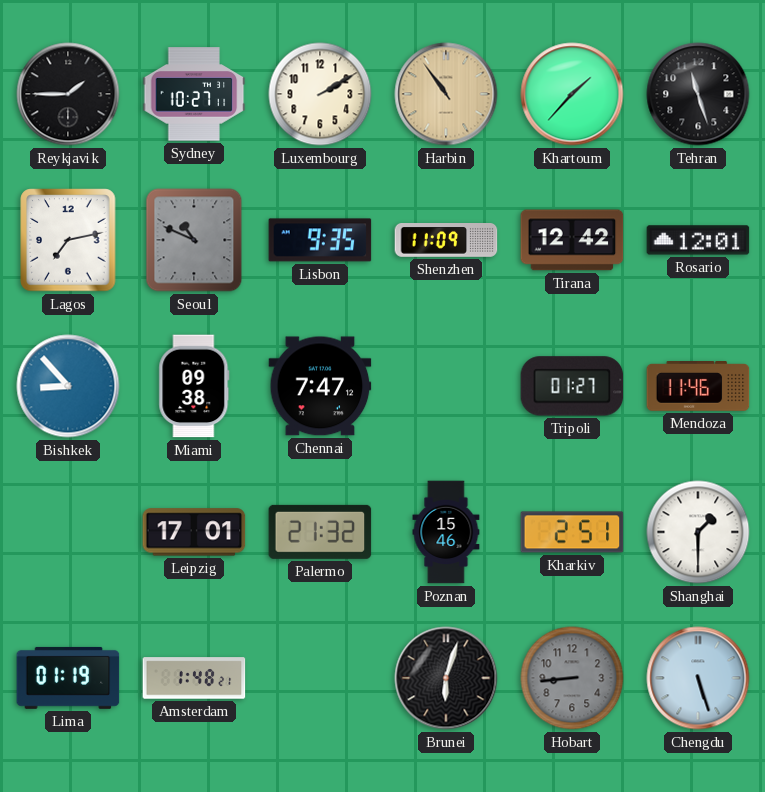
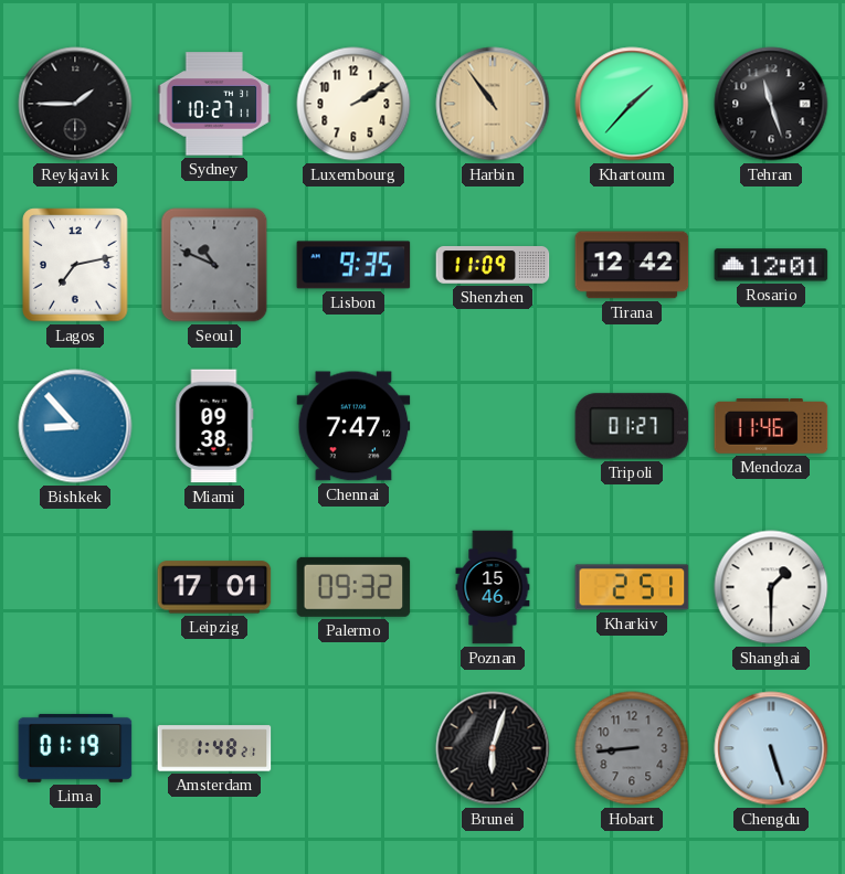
Palermo: 21:32 -> 09:32
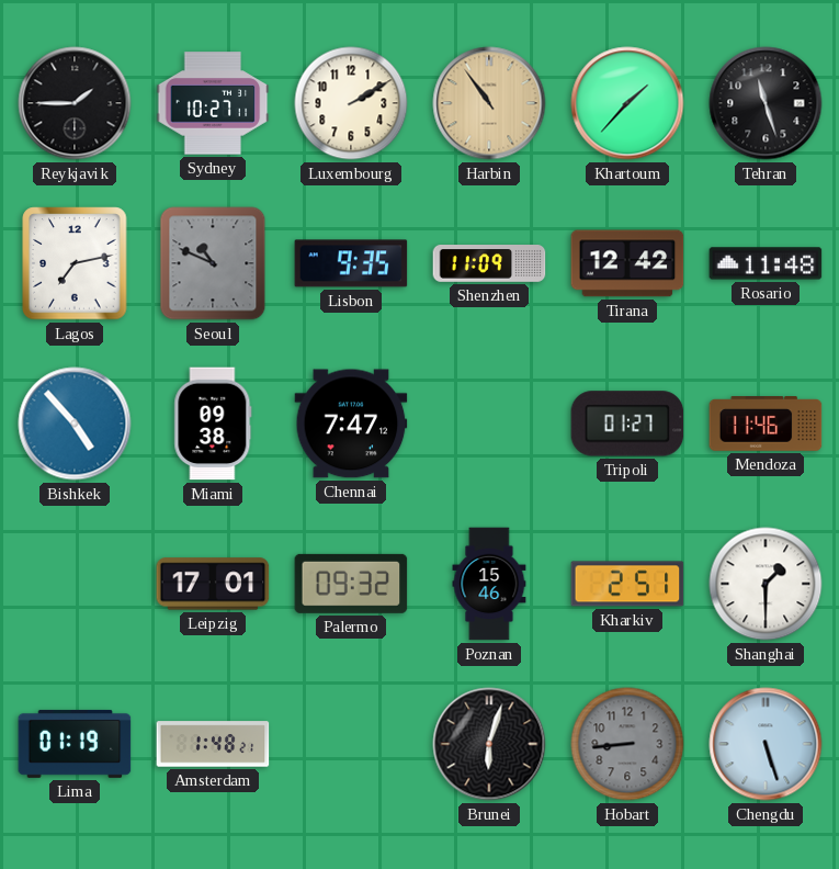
Rosario: 12:01 -> 11:48
Bishkek: 8:53 -> 4:53
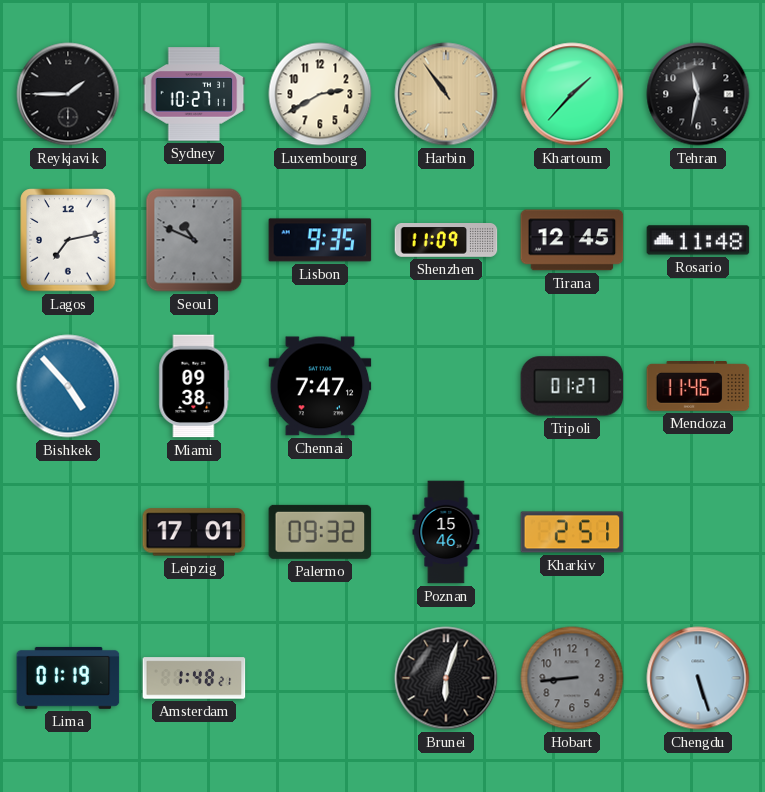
Luxembourg: 2:10 -> 2:40
Tehran: 11:27 -> 11:32
Tirana: 12:42 -> 12:45
Shanghai: 1:30 -> none
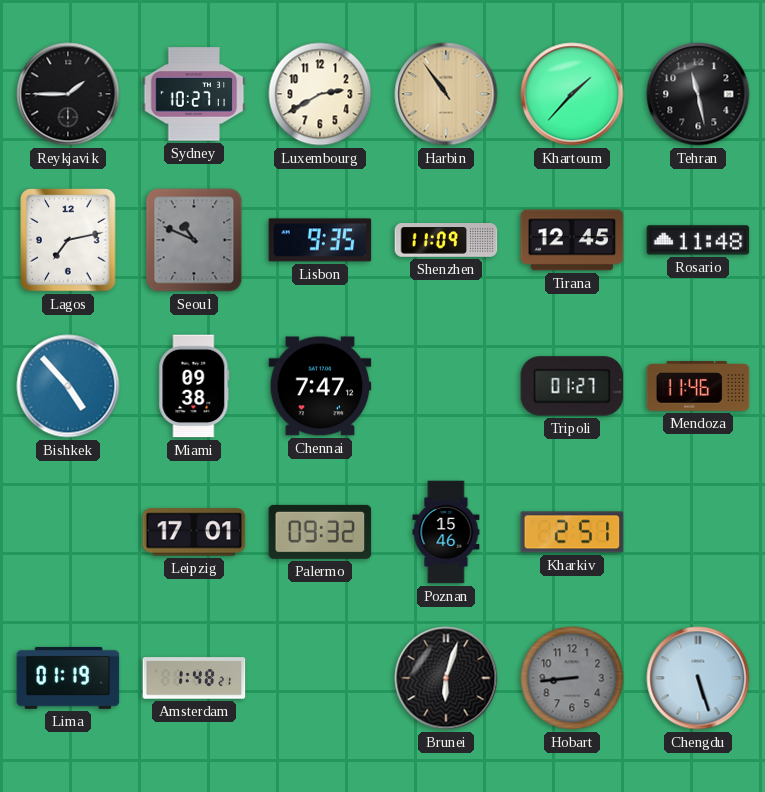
Tehran: 11:32 -> 11:28
